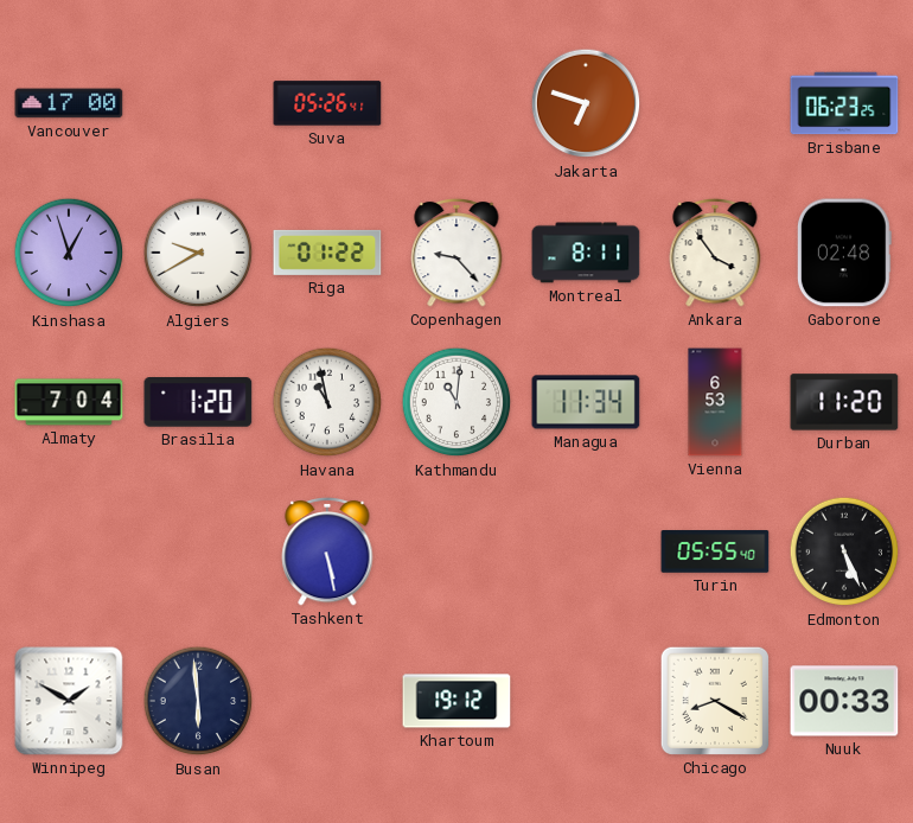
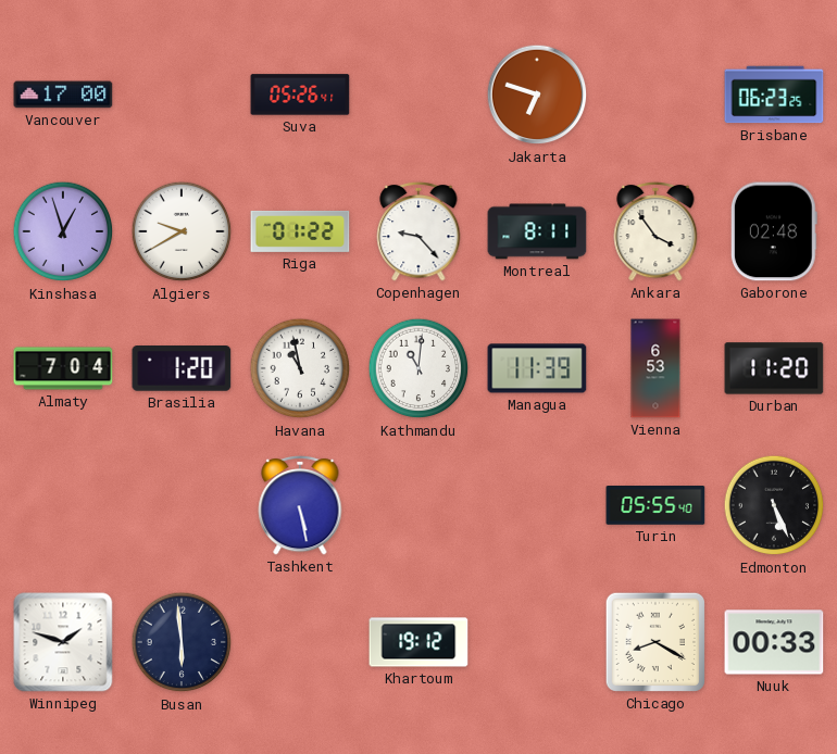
Managua: 11:34 -> 11:39
Winnipeg: 1:50 -> 1:48
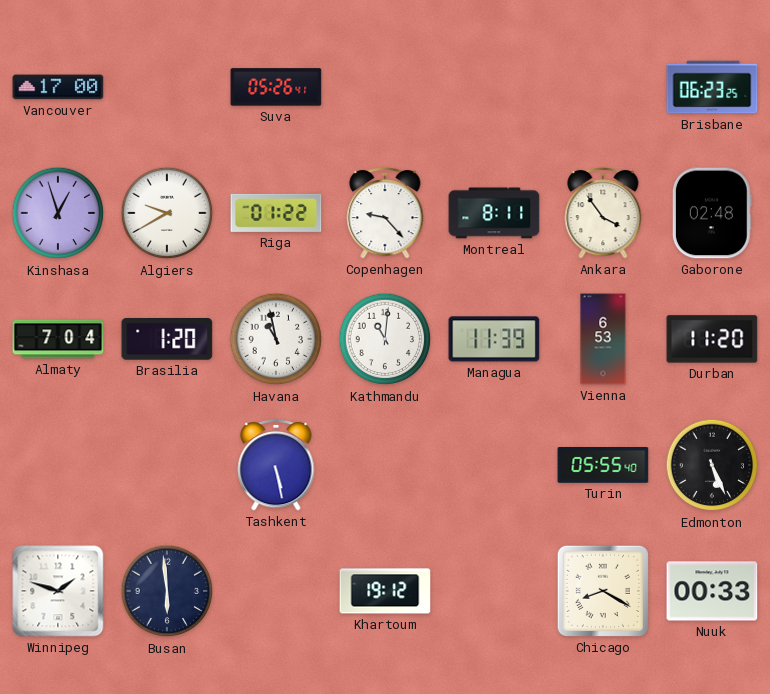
Jakarta: 6:48 -> none
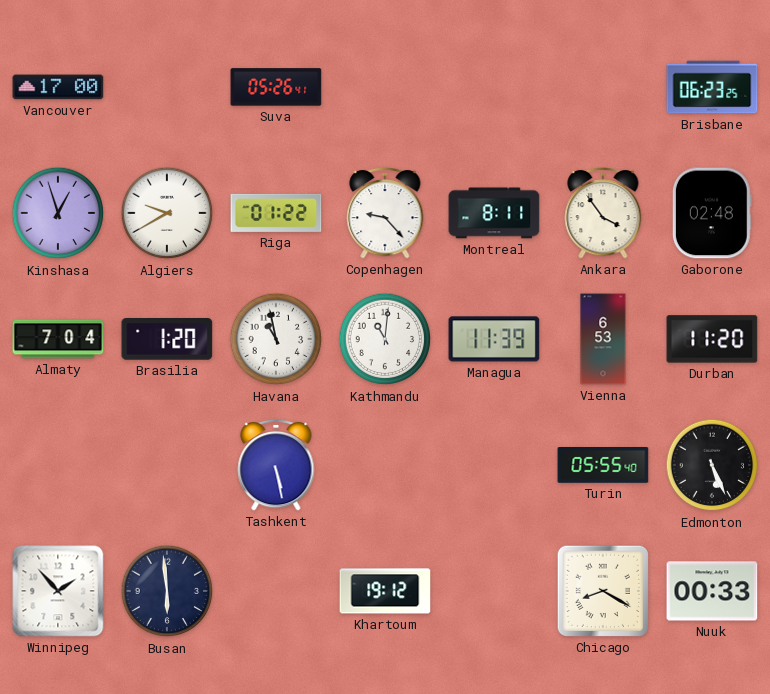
Winnipeg: 1:48 -> 1:53
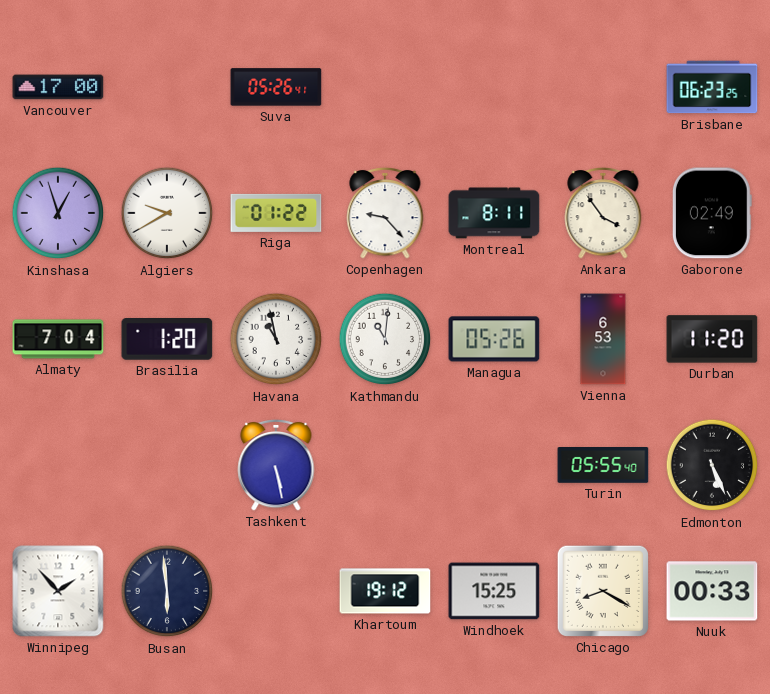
Gaborone: 02:48 -> 02:49
Managua: 11:39 -> 05:26
Windhoek: none -> 15:25
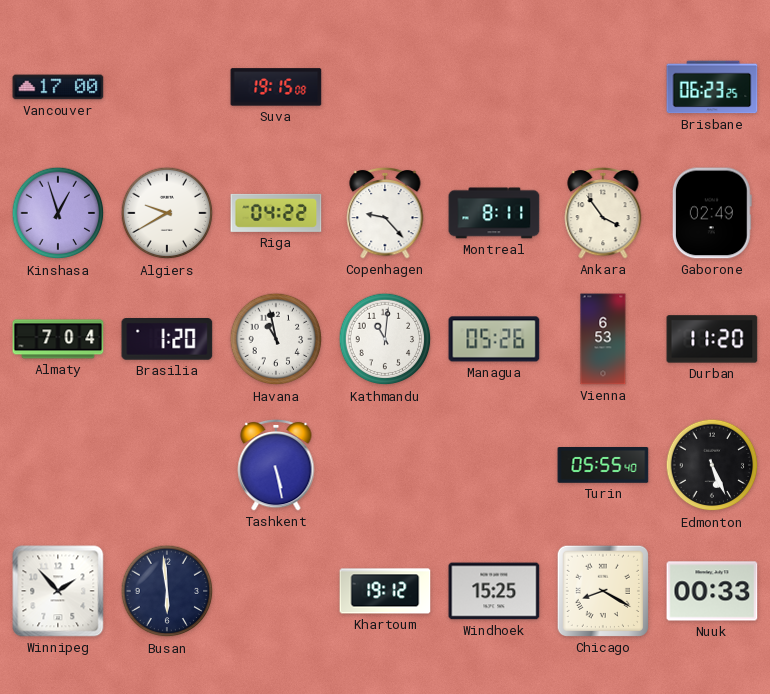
Suva: 05:26 -> 19:15
Riga: 01:22 -> 04:22
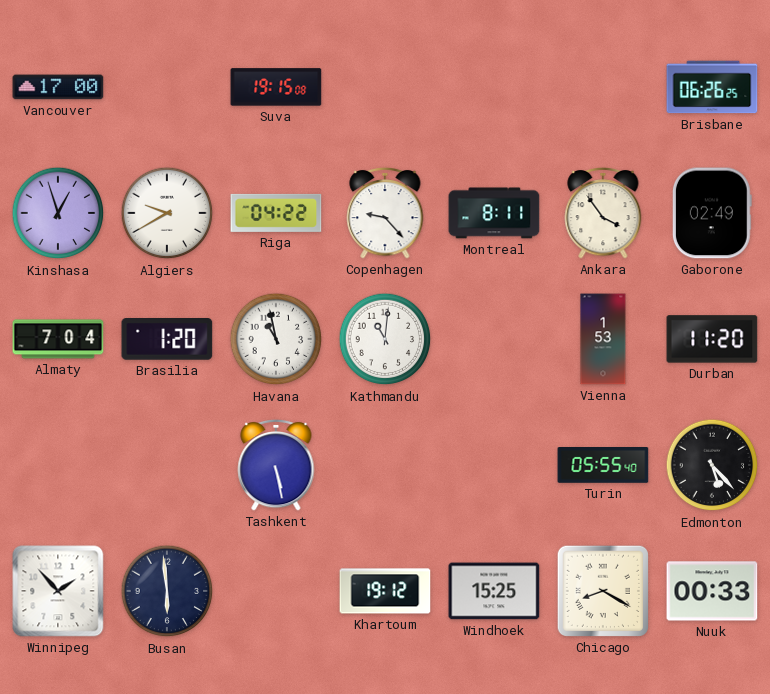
Brisbane: 06:23 -> 06:26
Managua: 05:26 -> none
Vienna: 6:53 -> 1:53
Edmonton: 5:26 -> 5:23
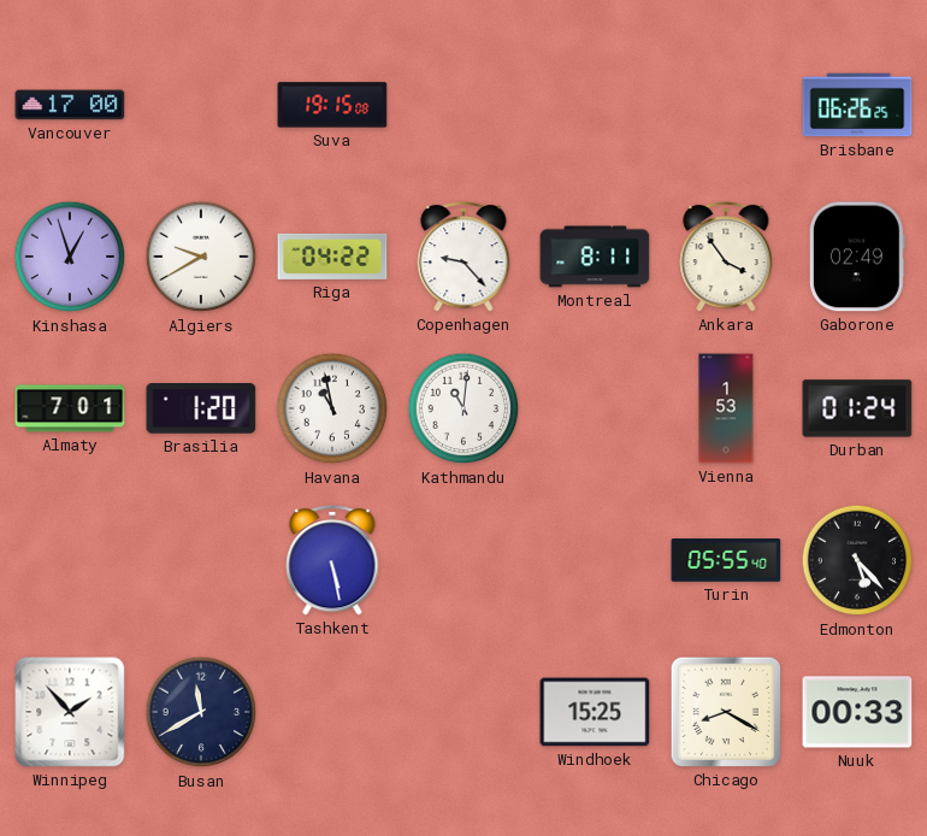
Almaty: 7:04 -> 7:01
Durban: 11:20 -> 01:24
Busan: 5:59 -> 11:40
Khartoum: 19:12 -> none
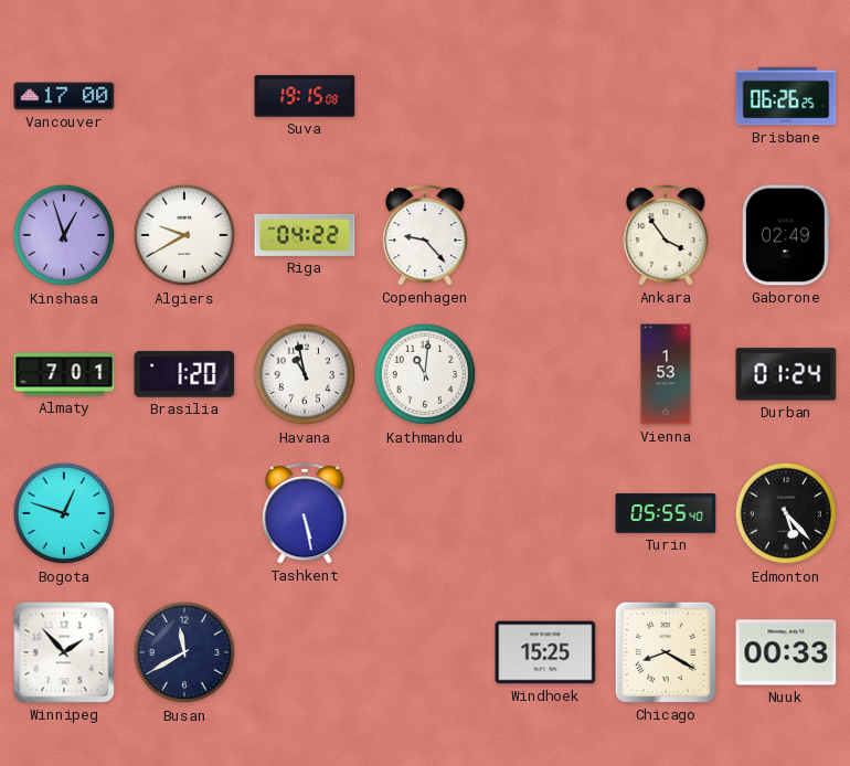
Montreal: 8:11 -> none
Bogota: none -> 12:48
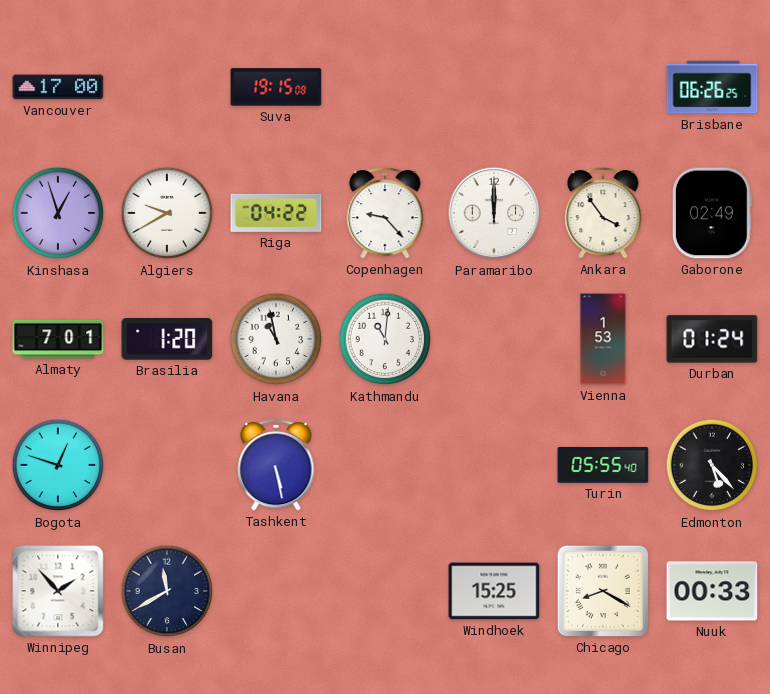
Paramaribo: none -> 12:00
